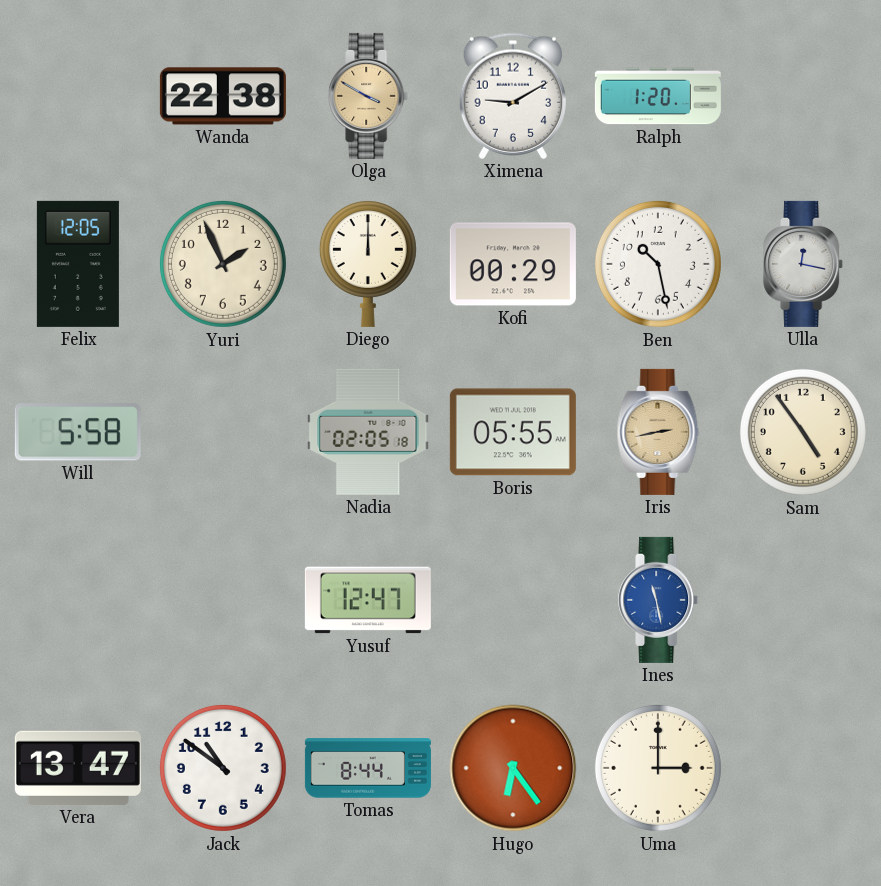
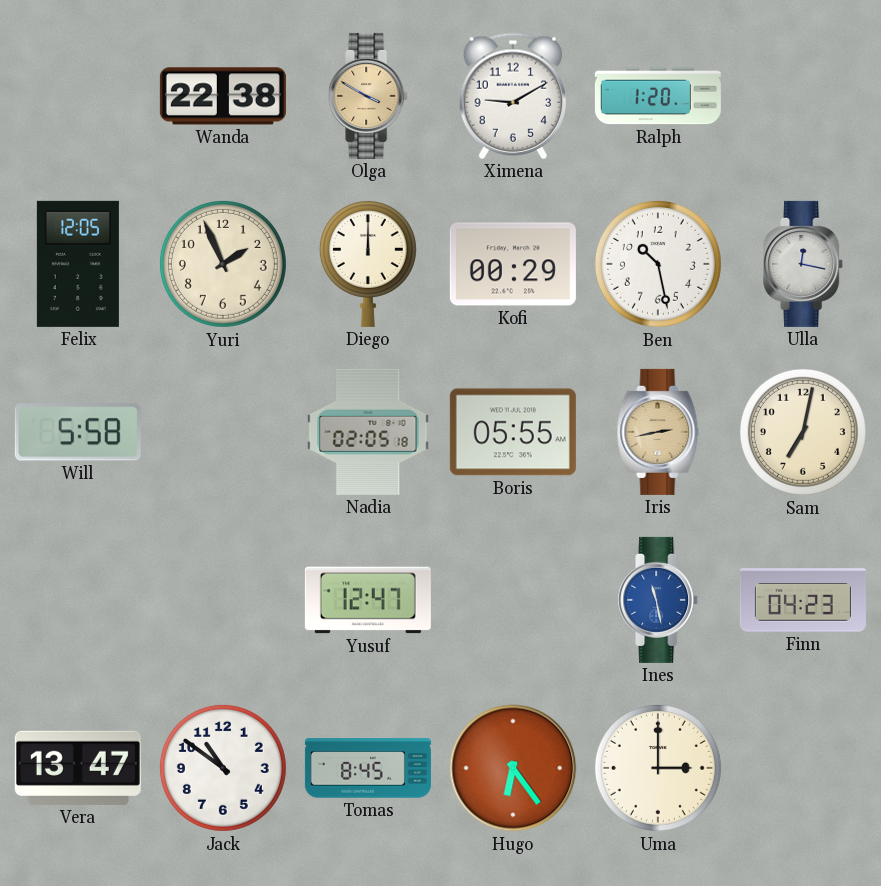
Sam: 4:54 -> 7:02
Finn: none -> 04:23
Tomas: 8:44 -> 8:45
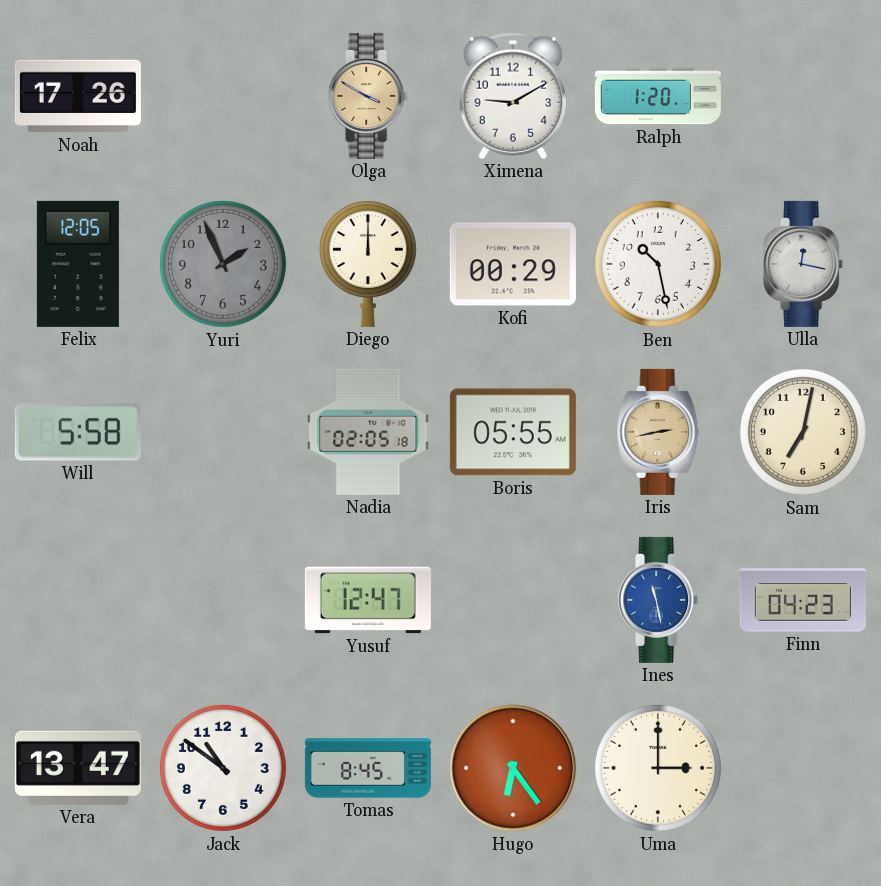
Noah: none -> 17:26
Wanda: 22:38 -> none
Yuri dial: cream -> grey
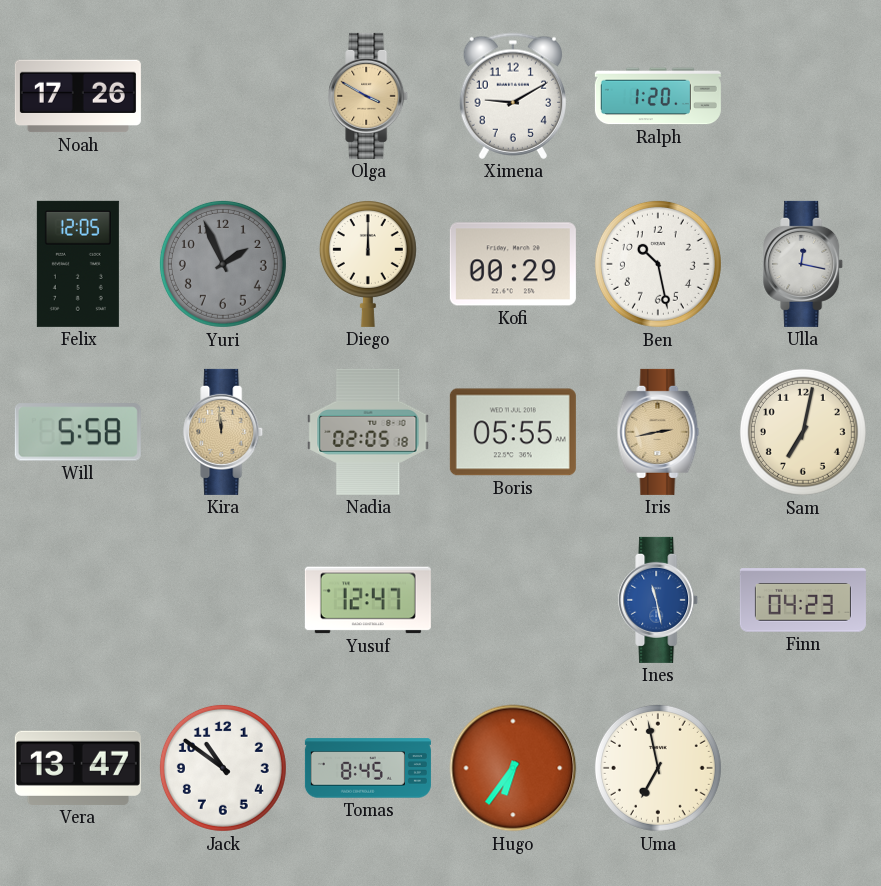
Kira: none -> 11:59
Hugo: 6:24 -> 6:36
Uma: 3:00 -> 6:58
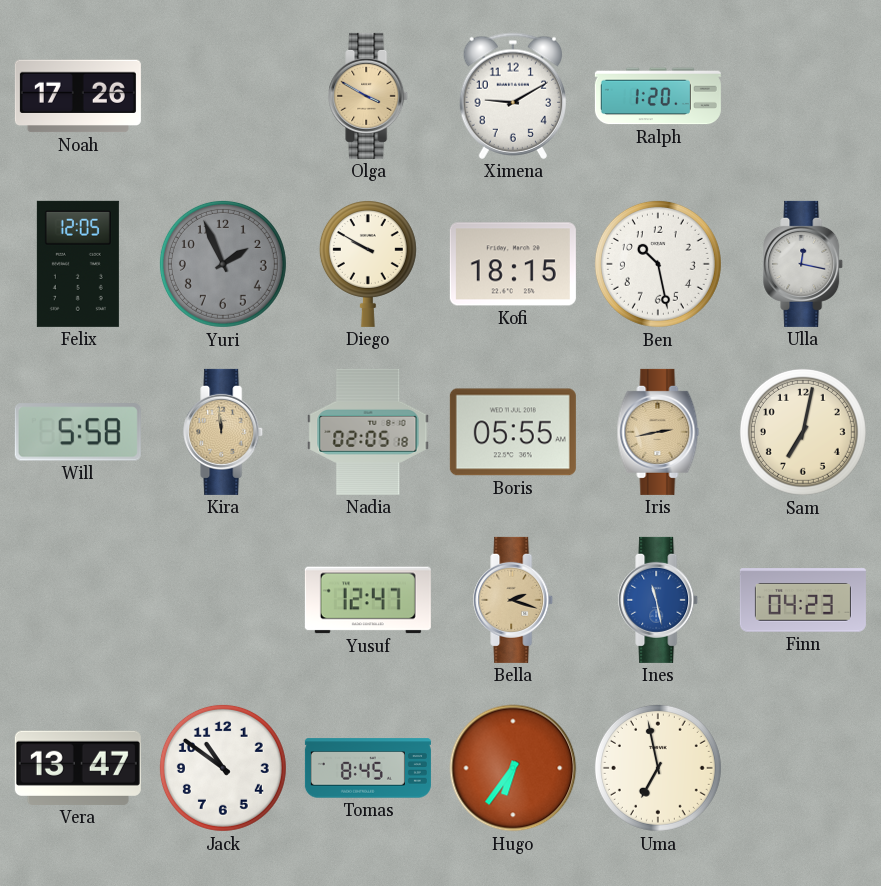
Diego: 12:00 -> 9:50
Kofi: 00:29 -> 18:15
Bella: none -> 2:18
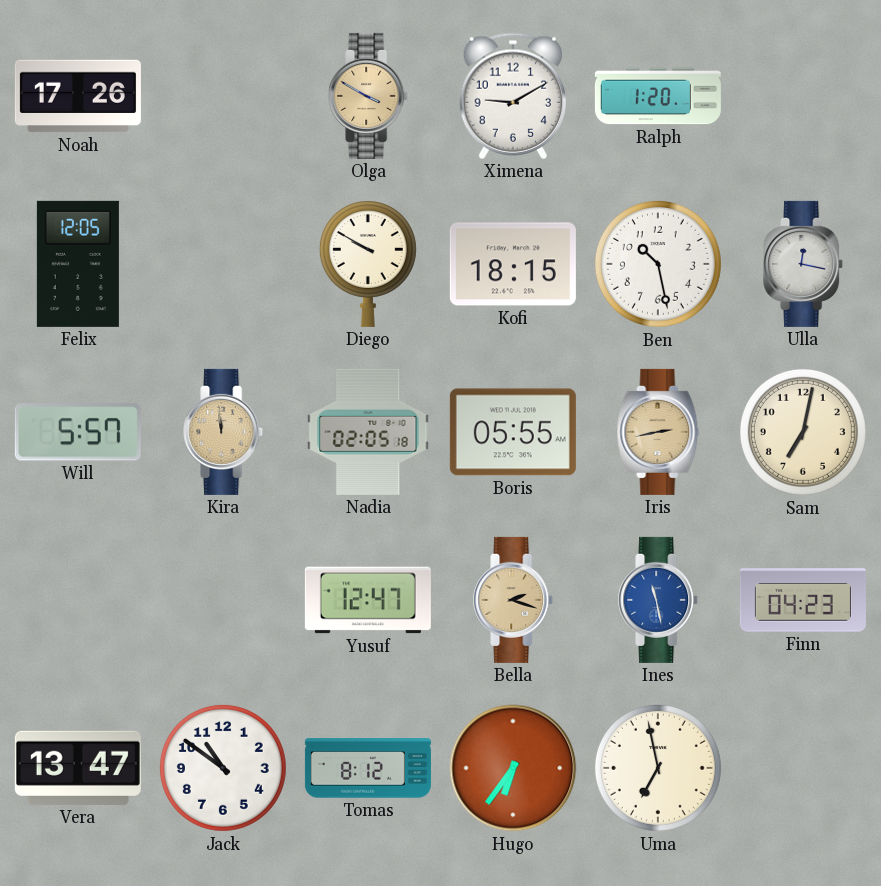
Yuri: 1:56 -> none
Will: 5:58 -> 5:57
Tomas: 8:45 -> 8:12
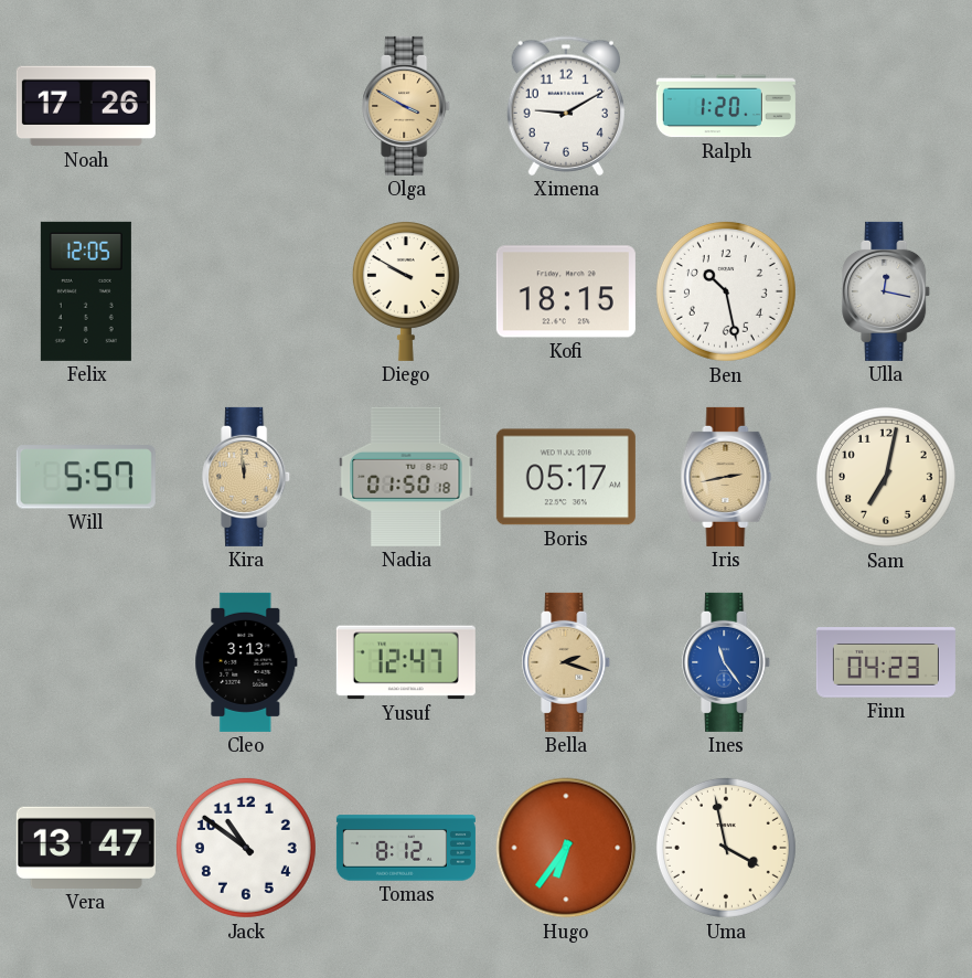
Nadia: 02:05 -> 01:50
Boris: 05:55 -> 05:17
Cleo: none -> 3:13
Ines: 11:28 -> 11:24
Uma: 6:58 -> 3:58
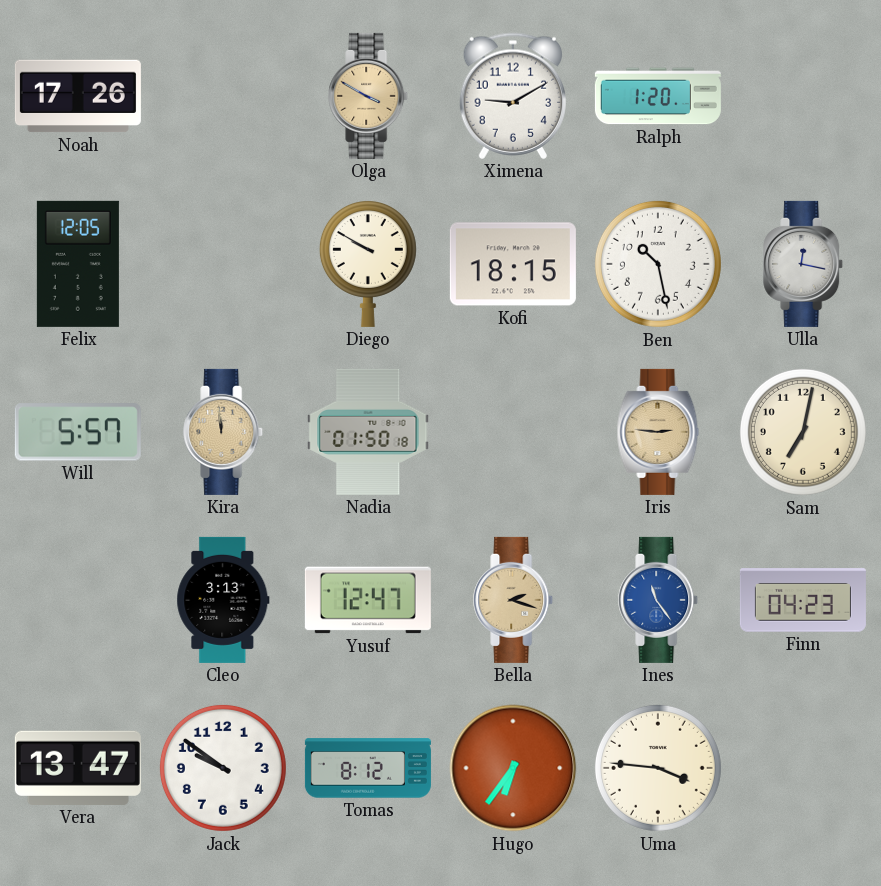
Boris: 05:17 -> none
Iris: 2:43 -> 2:46
Jack: 10:51 -> 9:51
Uma: 3:58 -> 3:46
